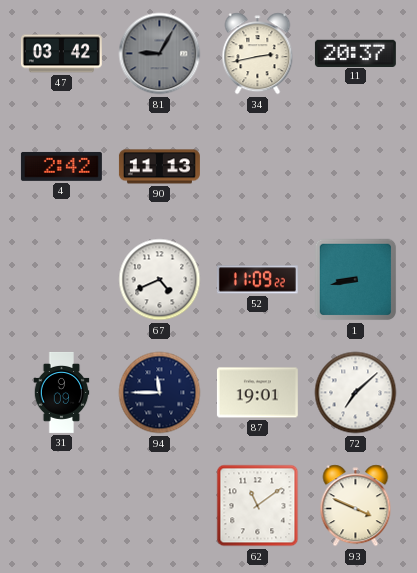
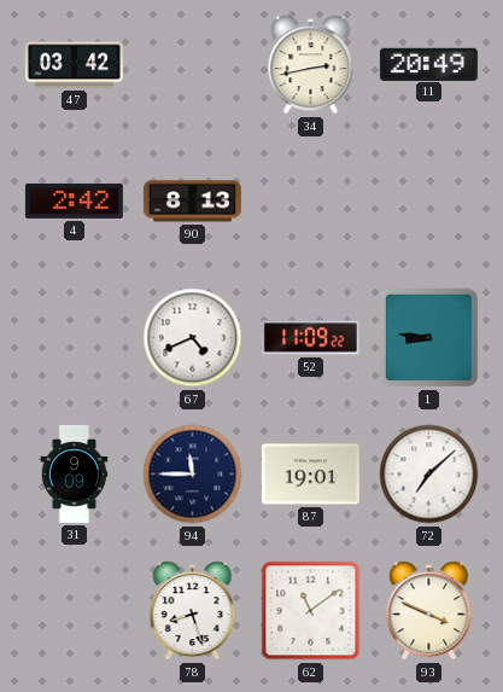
81: 9:05 -> none
11: 20:37 -> 20:49
90: 11:13 -> 8:13
1: 8:43 -> 8:46
78: none -> 8:27
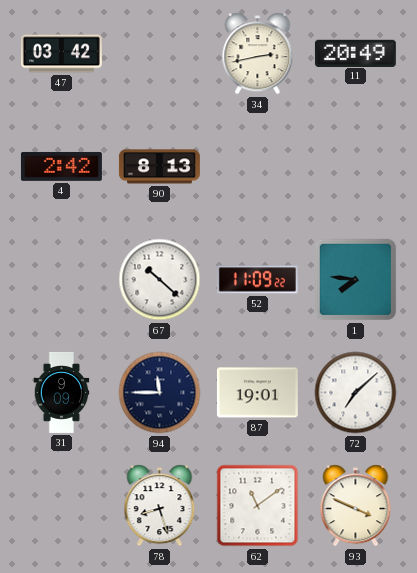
67: 4:41 -> 10:22
1: 8:46 -> 7:46
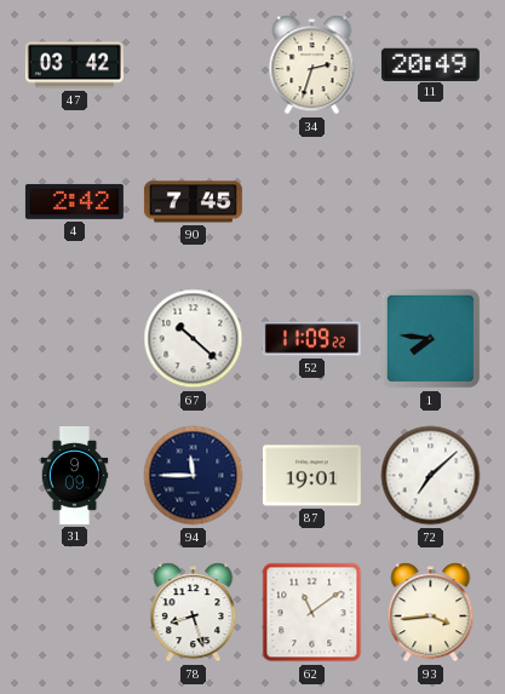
34: 2:43 -> 2:33
90: 8:13 -> 7:45
93: 3:49 -> 3:44
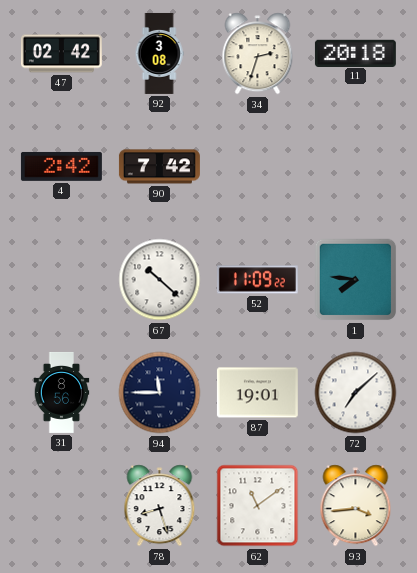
47: 03:42 -> 02:42
92: none -> 3:08
11: 20:49 -> 20:18
90: 7:45 -> 7:42
31: 9:09 -> 8:56
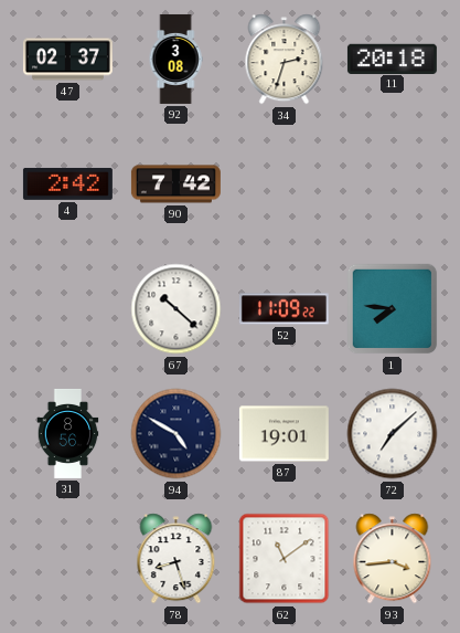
47: 02:42 -> 02:37
94: 11:45 -> 4:50
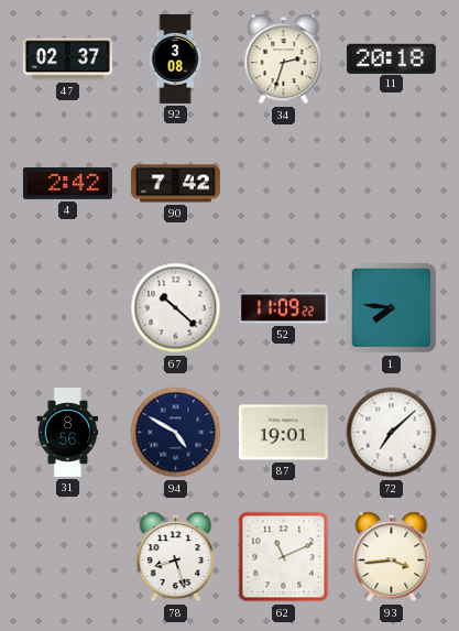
62: 11:09 -> 11:11
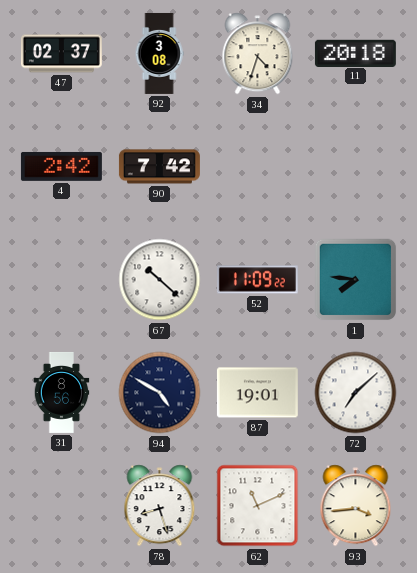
34: 2:33 -> 4:33
